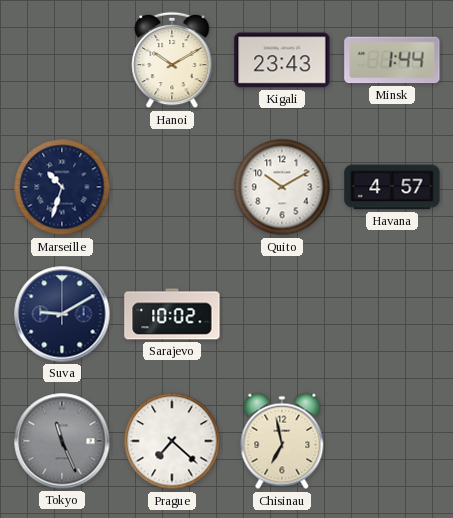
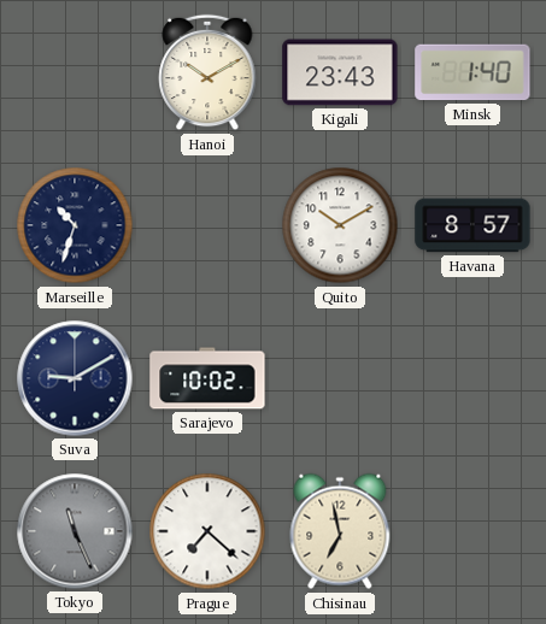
Minsk: 1:44 -> 1:40
Havana: 4:57 -> 8:57
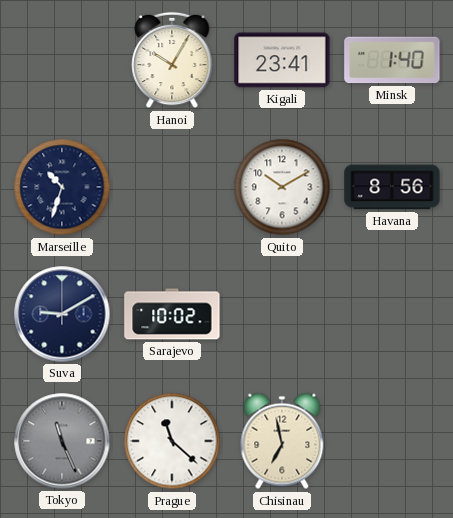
Hanoi: 10:10 -> 10:05
Kigali: 23:43 -> 23:41
Havana: 8:57 -> 8:56
Prague: 7:22 -> 11:22
